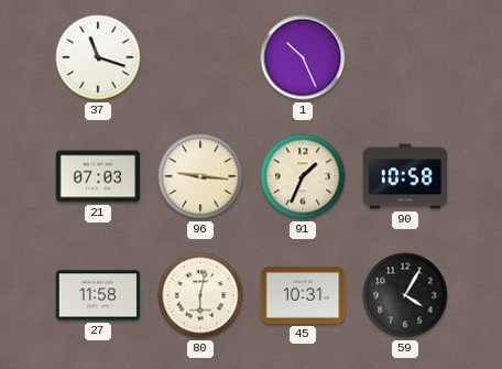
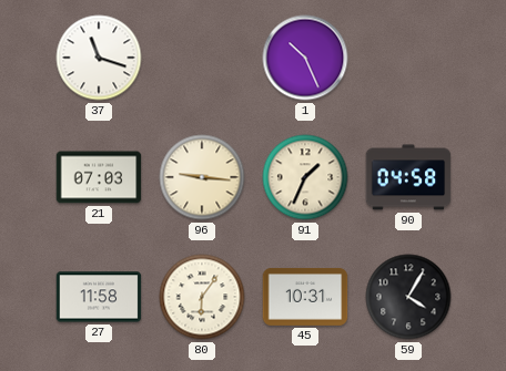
90: 10:58 -> 04:58
80: 6:02 -> 6:06
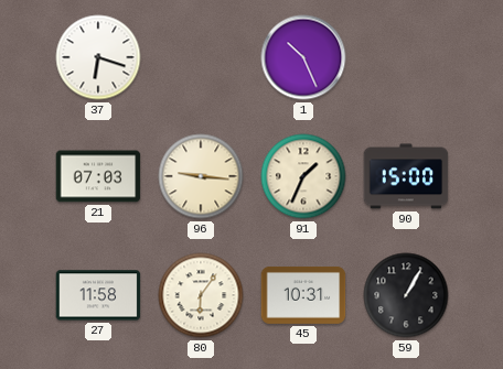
37: 11:18 -> 6:18
90: 04:58 -> 15:00
59: 4:05 -> 1:05
